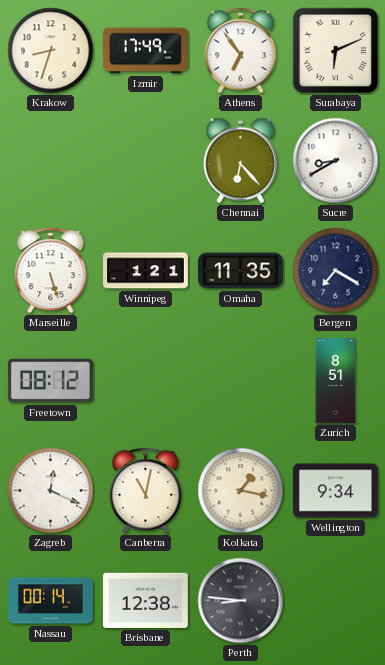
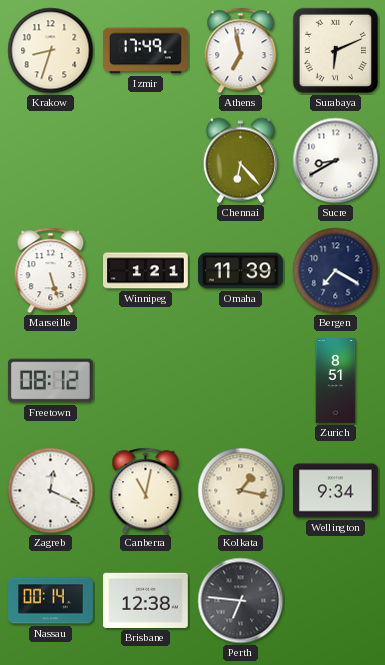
Athens: 6:54 -> 6:58
Omaha: 11:35 -> 11:39
Perth: 8:46 -> 6:46
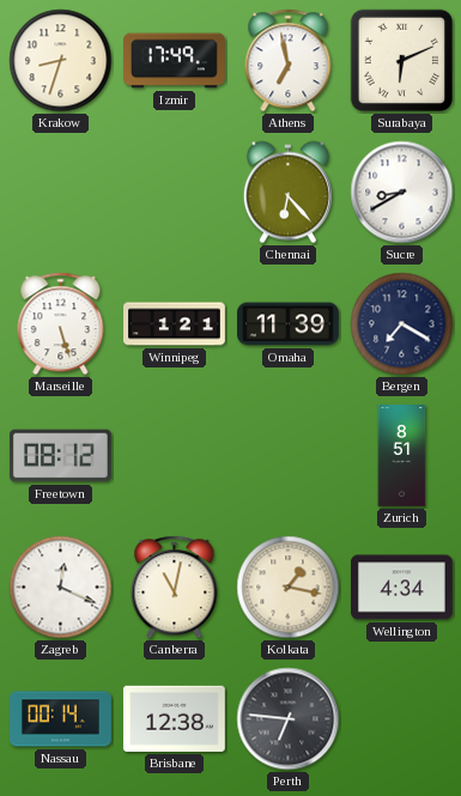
Wellington: 9:34 -> 4:34
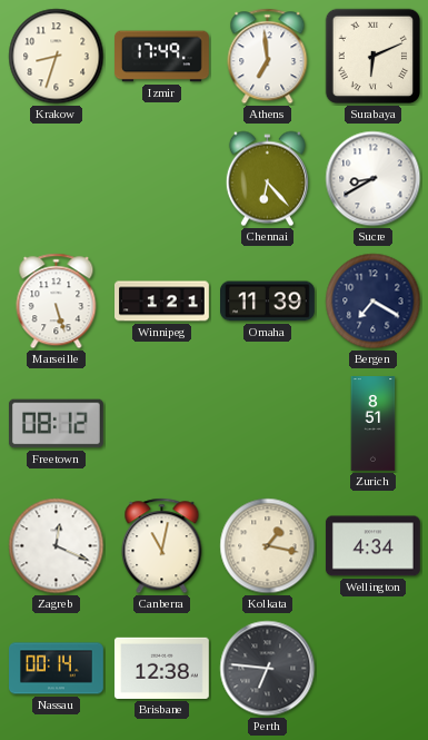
Athens: 6:58 -> 6:59
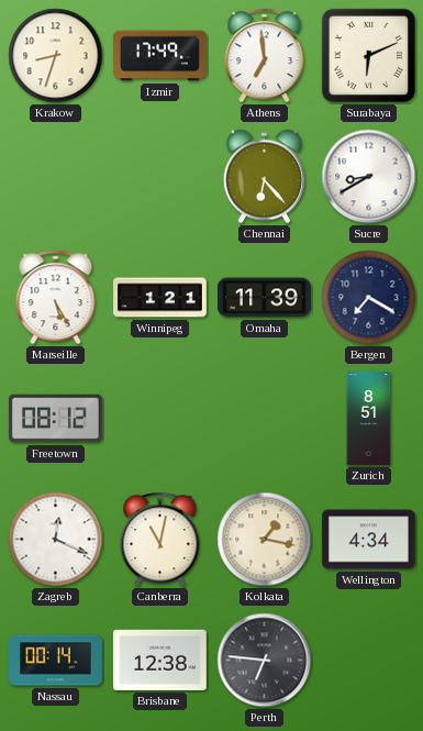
Marseille: 5:27 -> 5:25
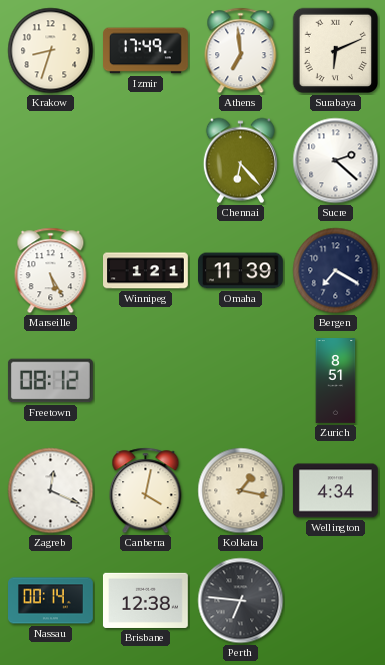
Sucre: 8:40 -> 2:22
Canberra: 11:02 -> 4:02
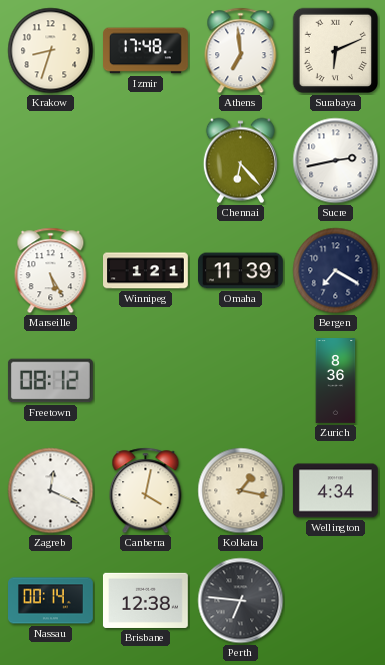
Izmir: 17:49 -> 17:48
Sucre: 2:22 -> 2:43
Zurich: 8:51 -> 8:36
